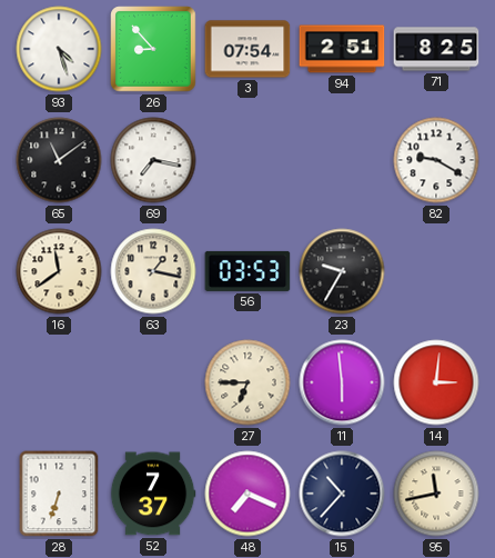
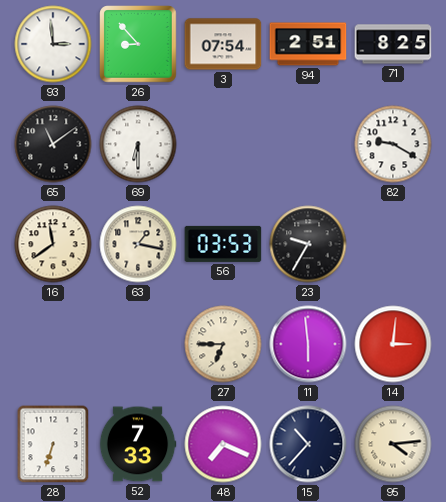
93: 4:27 -> 2:59
69: 7:17 -> 6:30
52: 7:37 -> 7:33
95: 11:43 -> 4:14
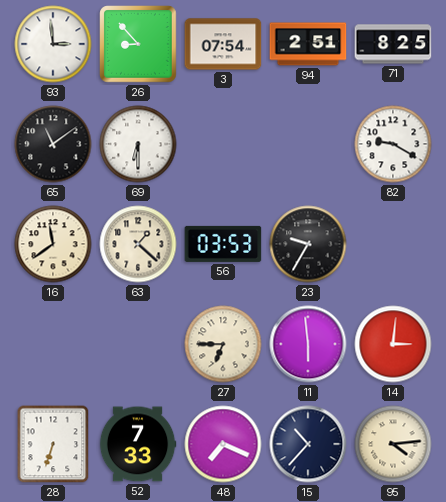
63: 1:17 -> 1:22
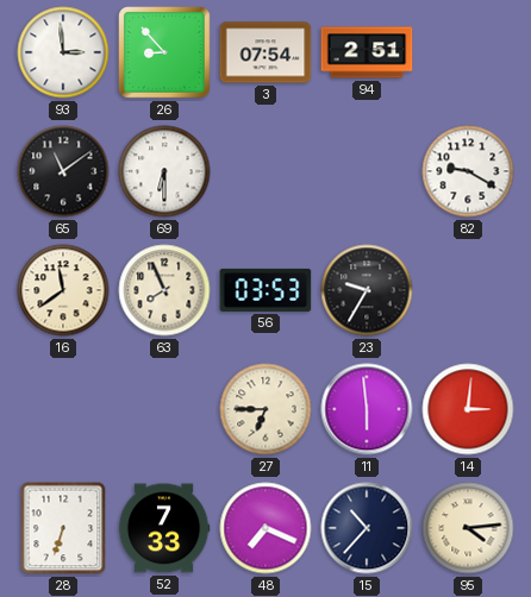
71: 8:25 -> none
63: 1:22 -> 7:56
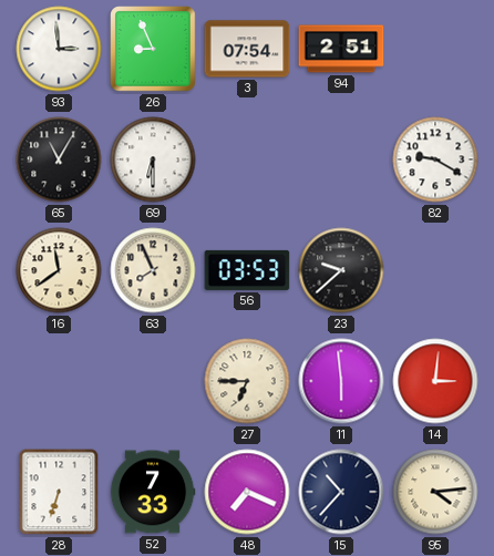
26: 8:53 -> 8:56
65: 11:09 -> 11:05
23: 9:35 -> 9:38
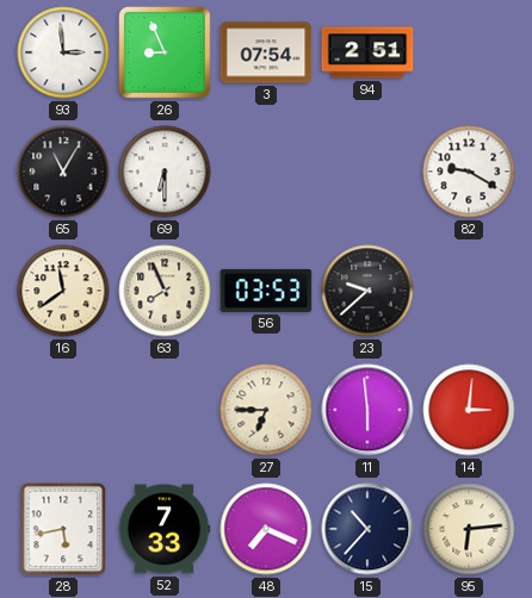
28: 6:33 -> 5:43
95: 4:14 -> 6:14
